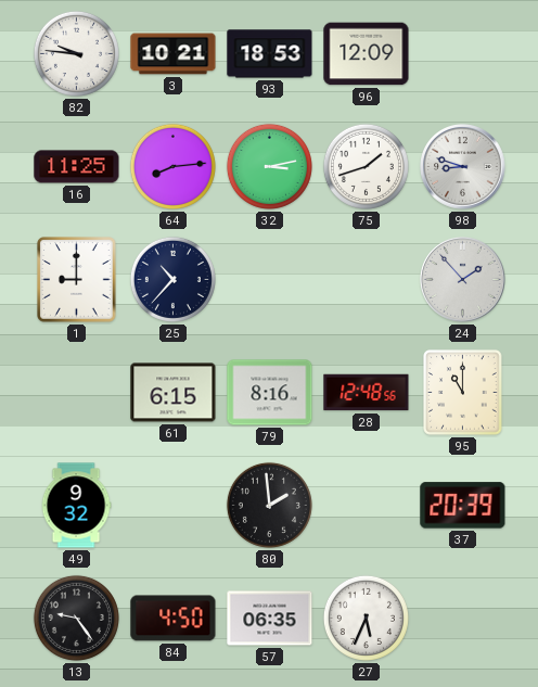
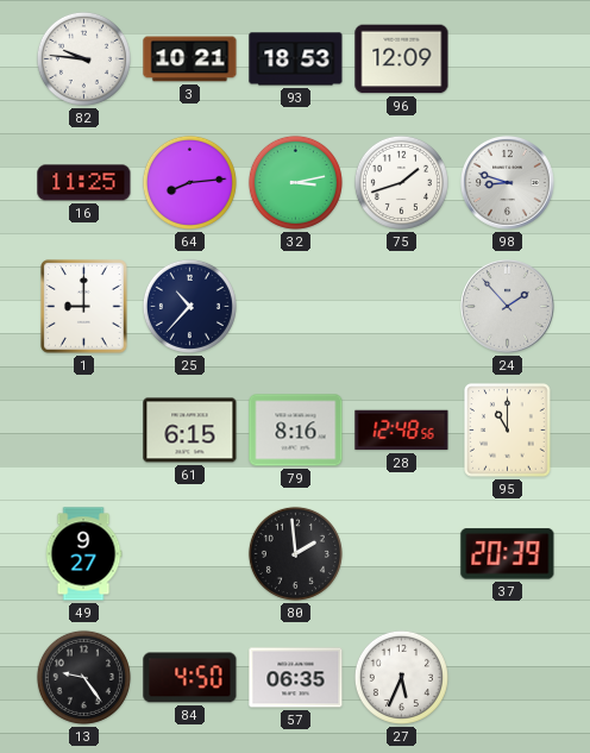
49: 9:32 -> 9:27
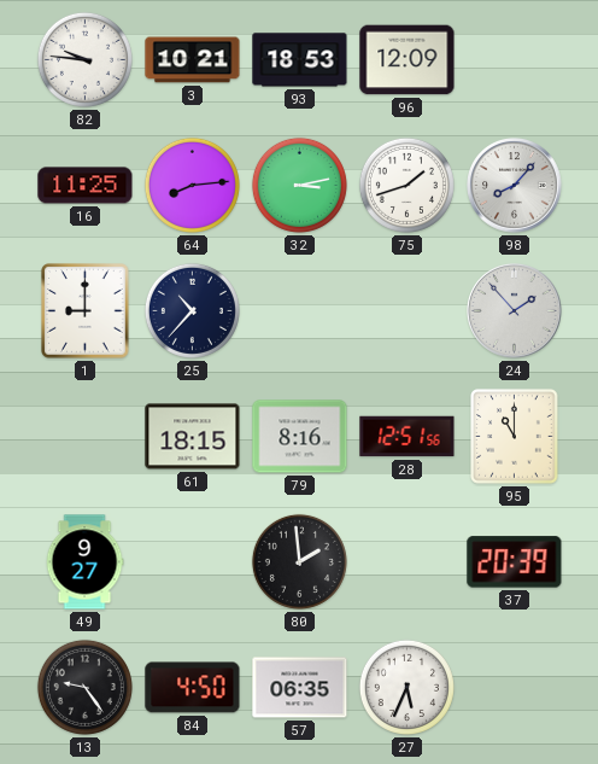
98: 8:48 -> 8:07
61: 6:15 -> 18:15
28: 12:48 -> 12:51
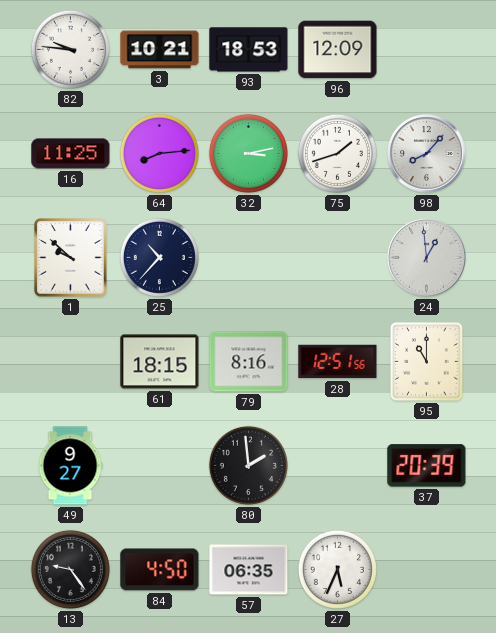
1: 9:00 -> 9:52
24: 1:53 -> 12:59
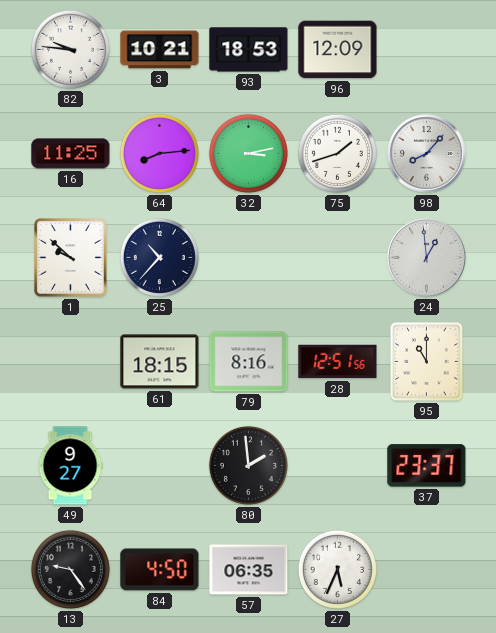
37: 20:39 -> 23:37
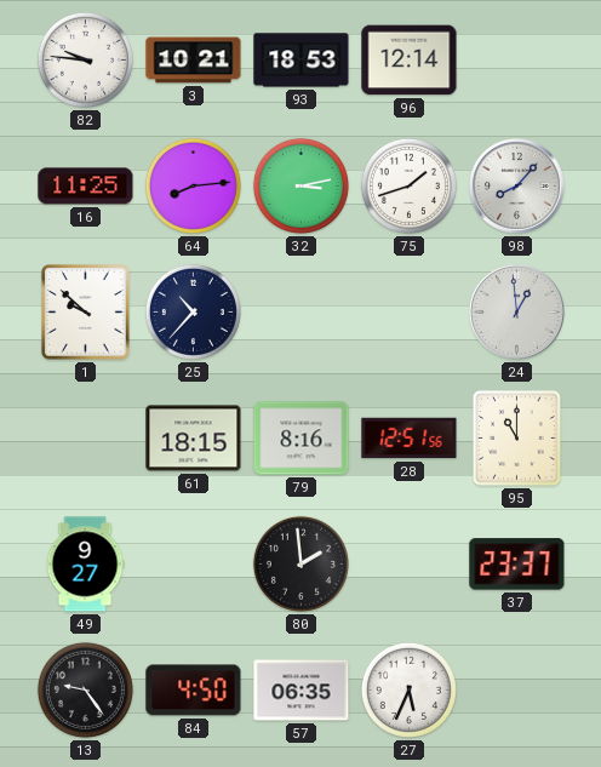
96: 12:09 -> 12:14
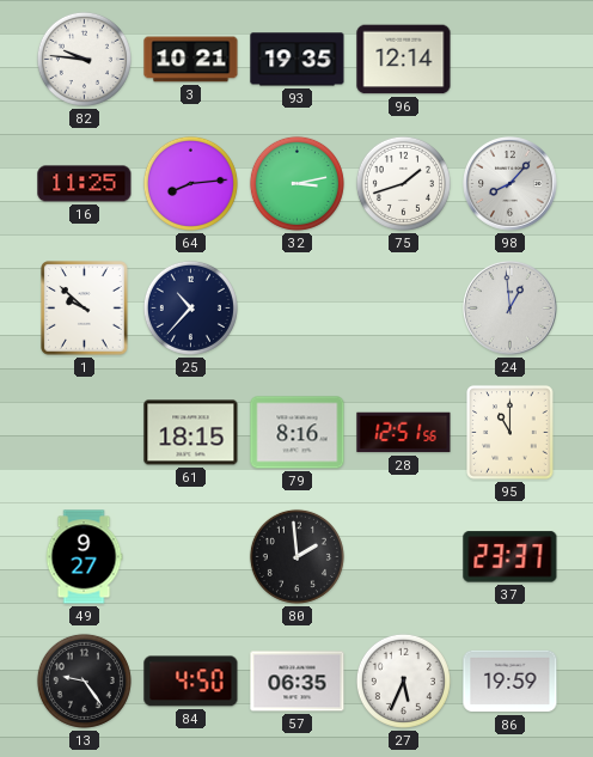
93: 18:53 -> 19:35
86: none -> 19:59
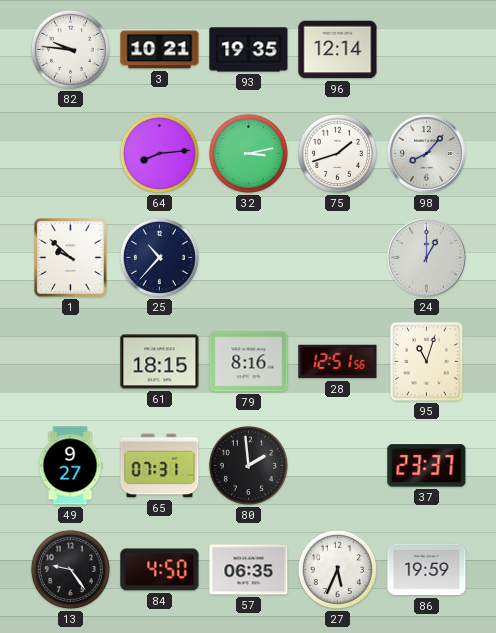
16: 11:25 -> none
24: 12:59 -> 1:00
95: 11:00 -> 11:03
65: none -> 07:31
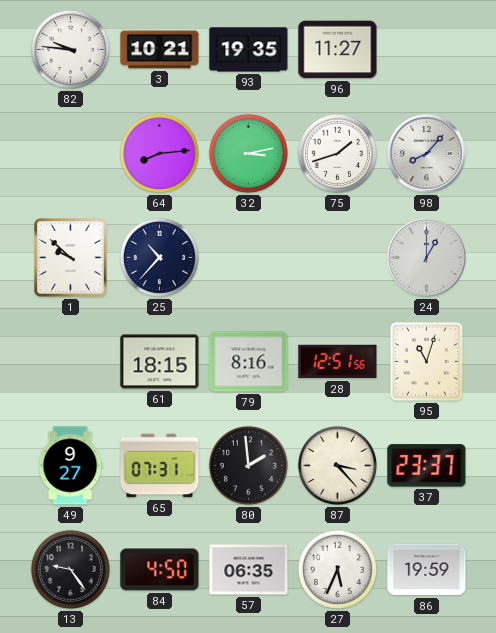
96: 12:14 -> 11:27
87: none -> 3:23
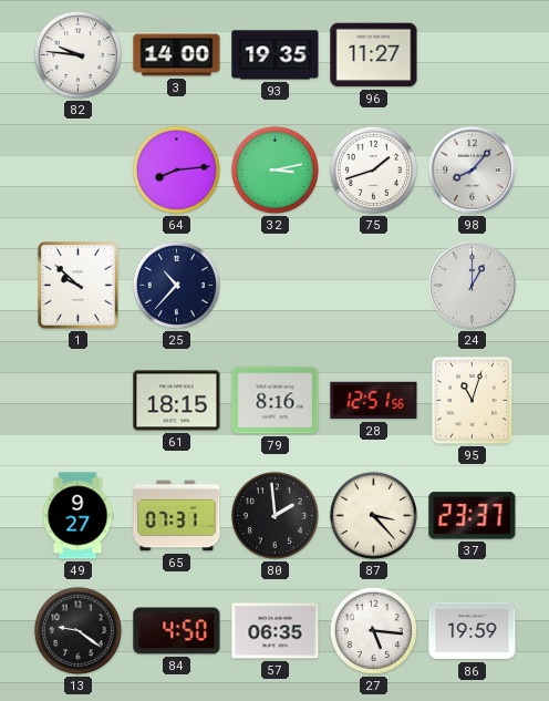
3: 10:21 -> 14:00
13: 9:24 -> 9:21
27: 5:34 -> 5:16
